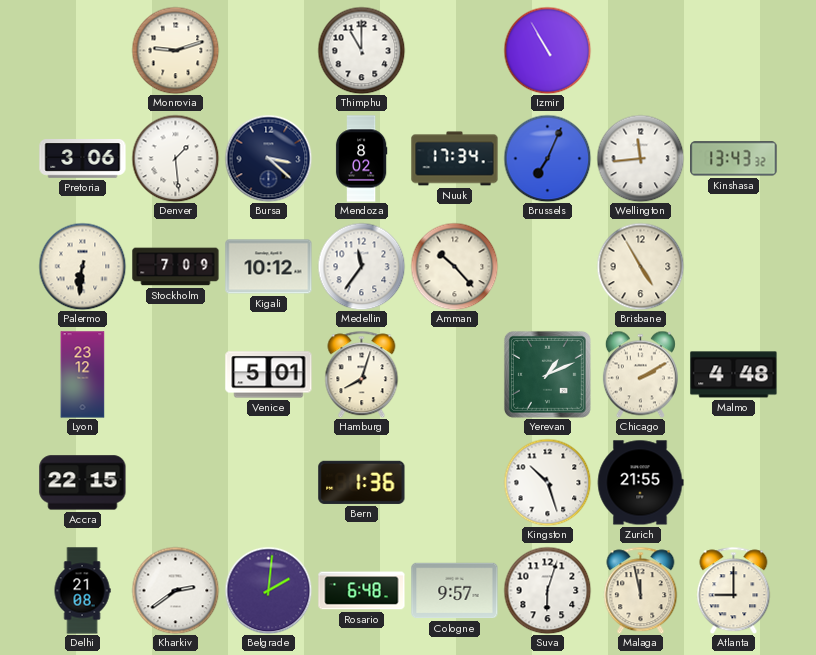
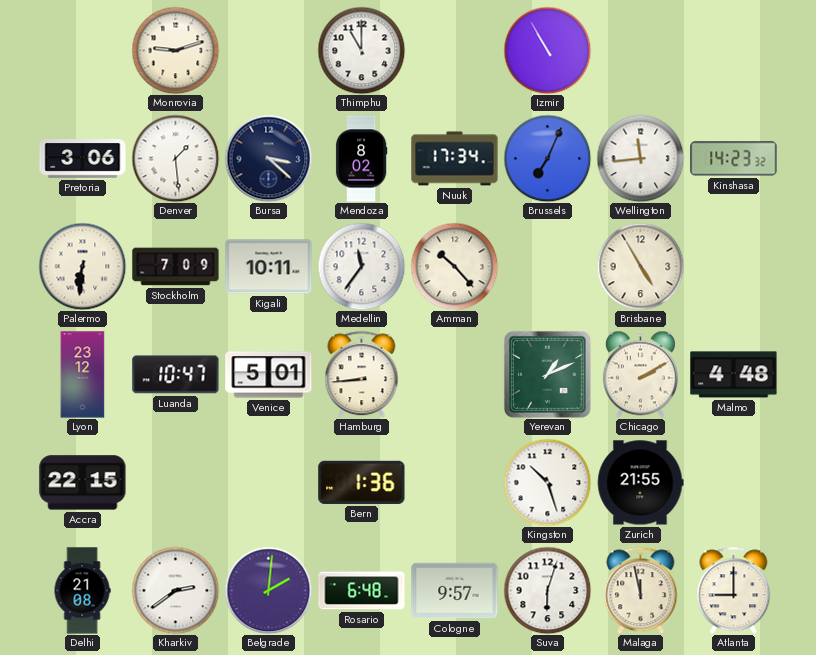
Kinshasa: 13:43 -> 14:23
Kigali: 10:12 -> 10:11
Luanda: none -> 10:47
Hamburg: 8:03 -> 8:44
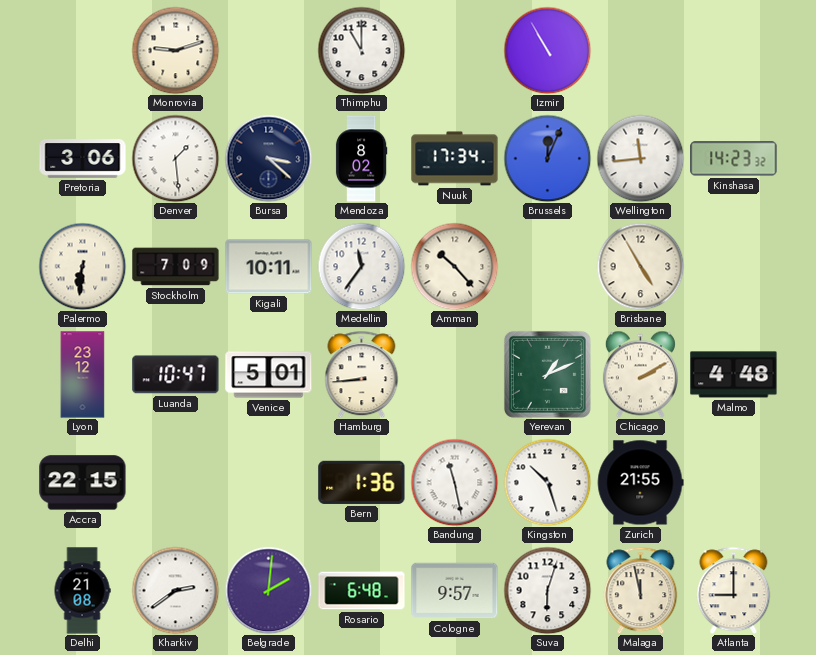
Brussels: 7:04 -> 12:04
Bandung: none -> 11:28
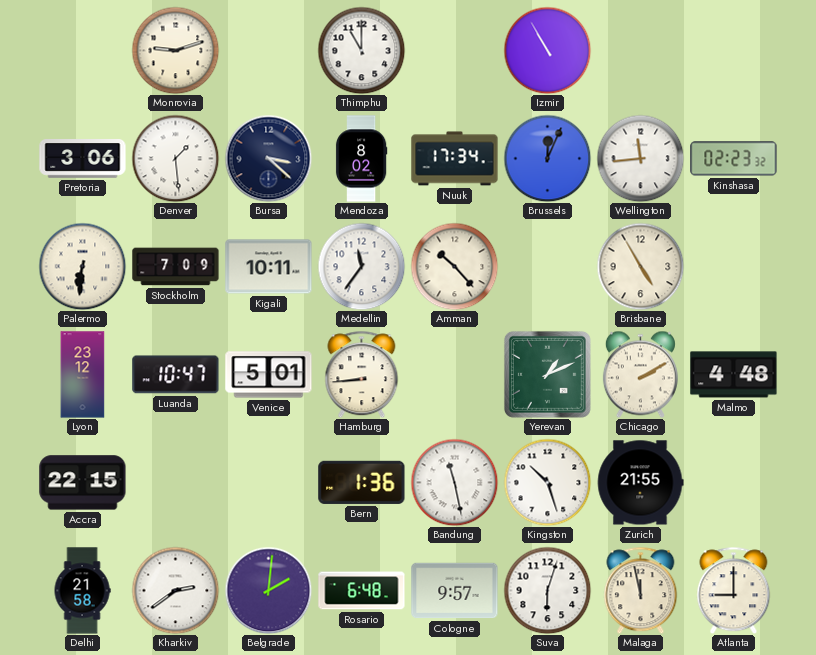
Kinshasa: 14:23 -> 02:23
Delhi: 21:08 -> 21:58
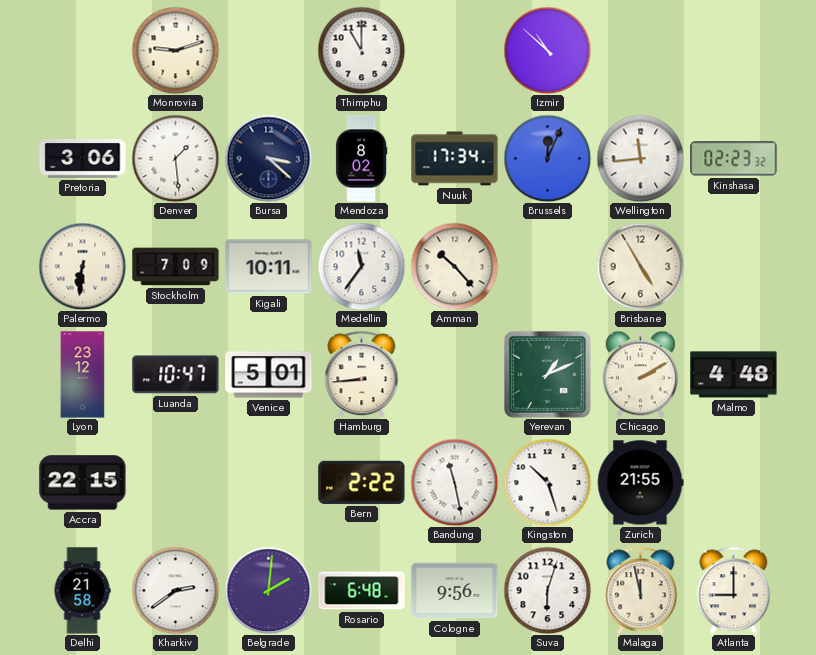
Izmir: 10:55 -> 10:52
Bern: 1:36 -> 2:22
Cologne: 9:57 -> 9:56
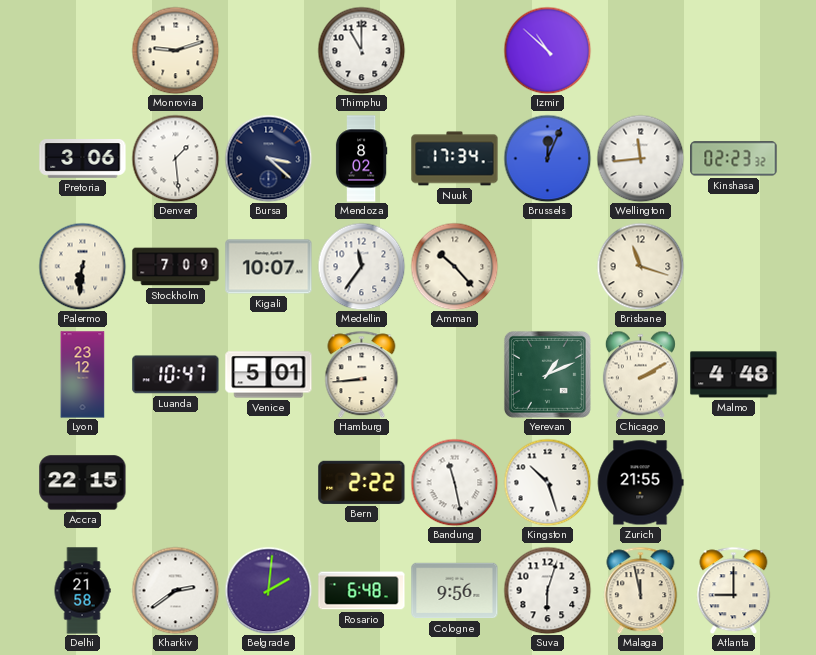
Kigali: 10:11 -> 10:07
Brisbane: 4:55 -> 11:18
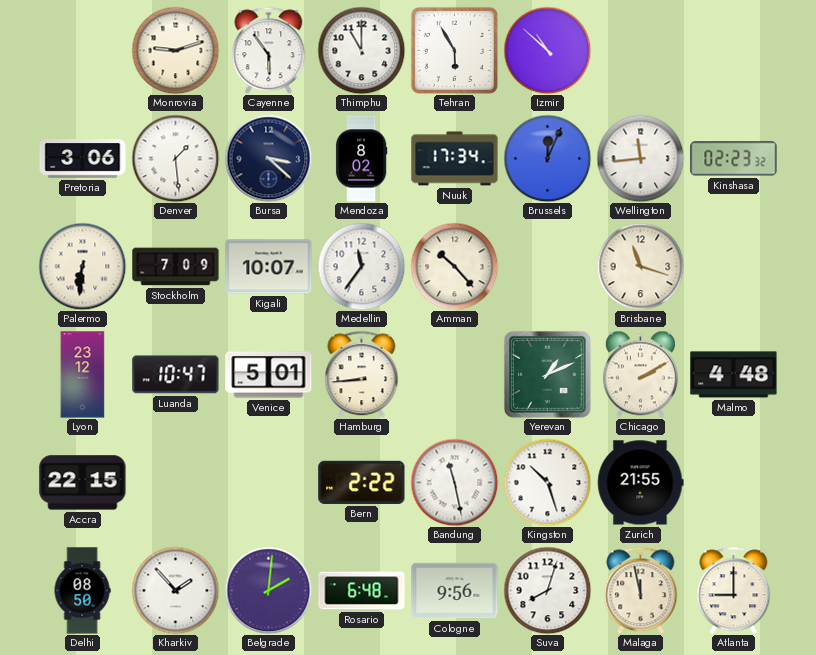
Cayenne: none -> 5:54
Tehran: none -> 5:55
Delhi: 21:58 -> 08:50
Kharkiv: 2:39 -> 1:53
Suva: 6:03 -> 8:03
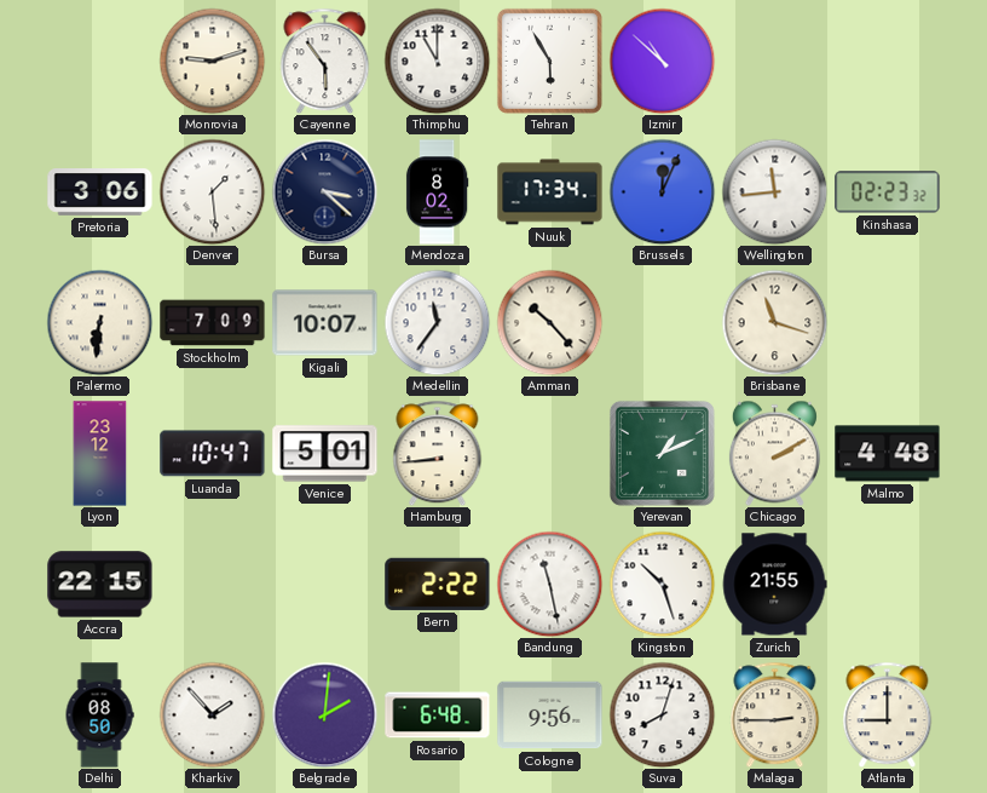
Malaga: 11:58 -> 2:45
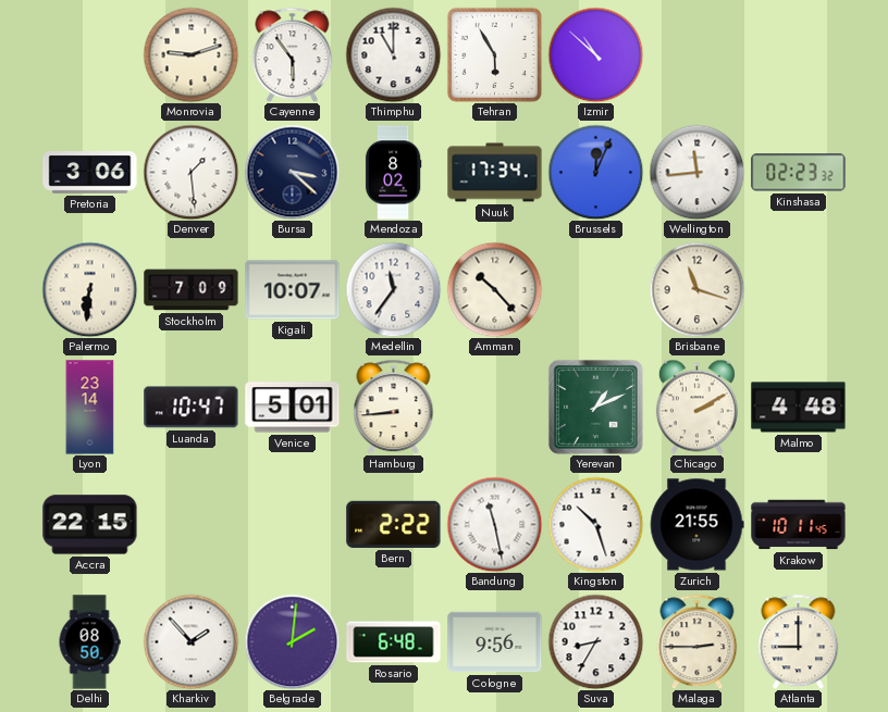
Lyon: 23:12 -> 23:14
Krakow: none -> 10:11
Suva: 8:03 -> 8:35
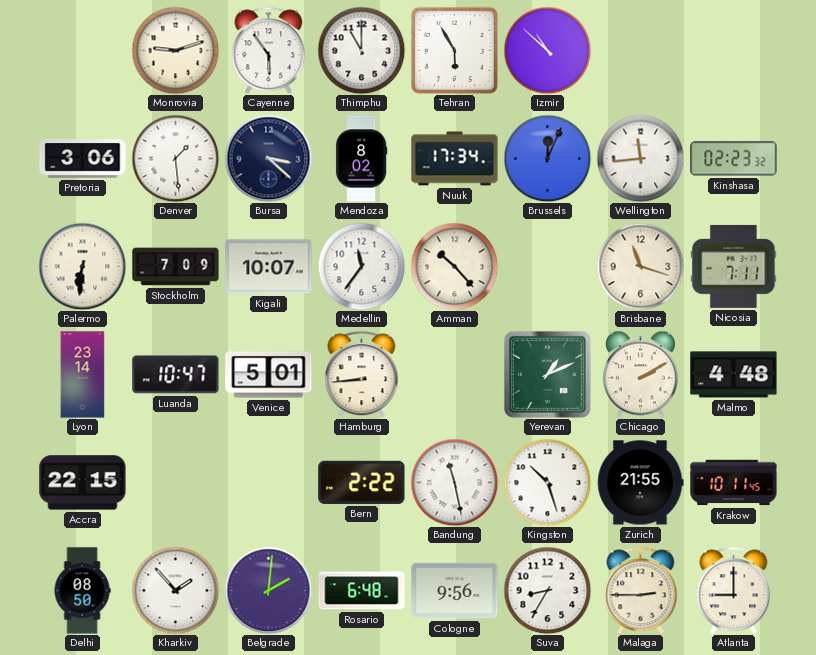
Nicosia: none -> 7:11
